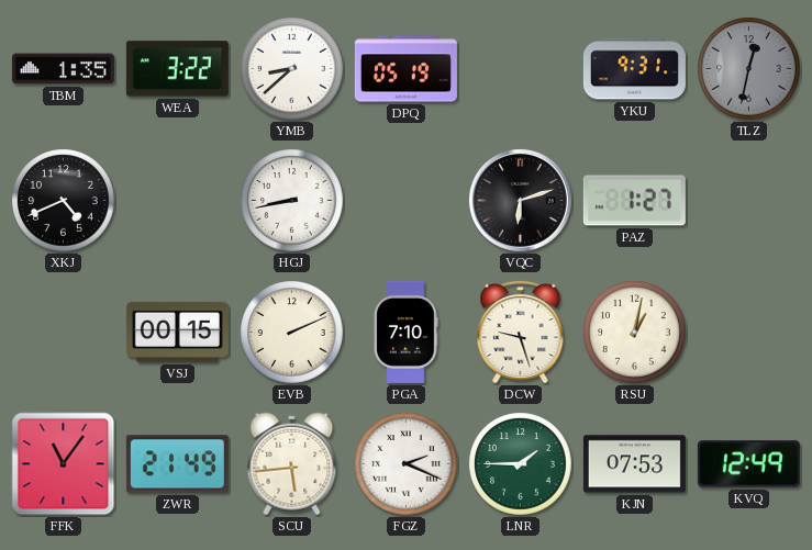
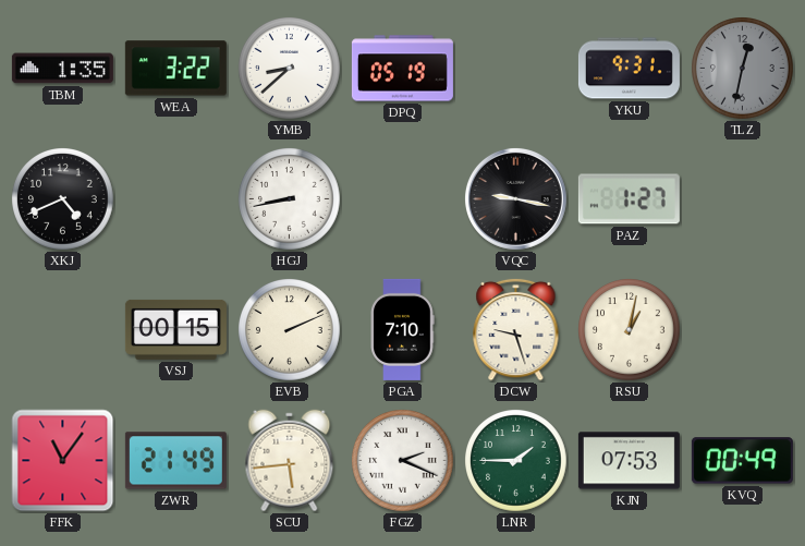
VQC: 6:12 -> 9:17
KVQ: 12:49 -> 00:49
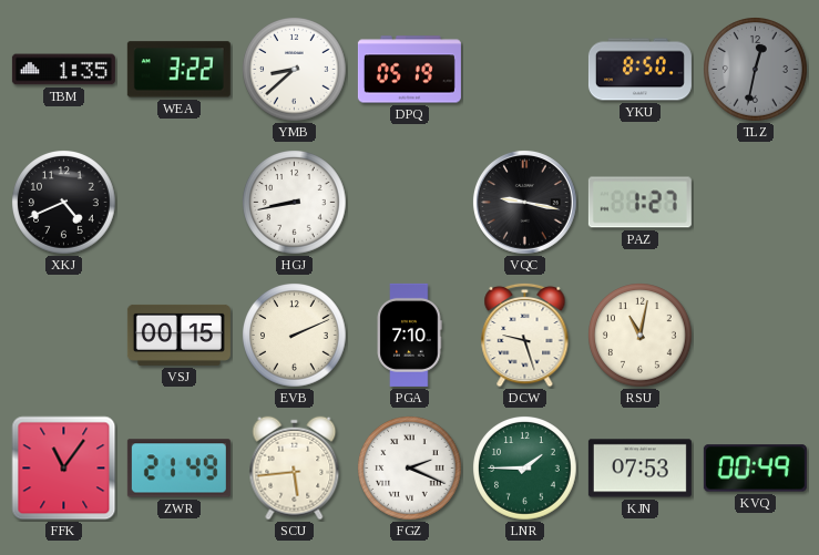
YKU: 9:31 -> 8:50
RSU: 1:02 -> 11:02
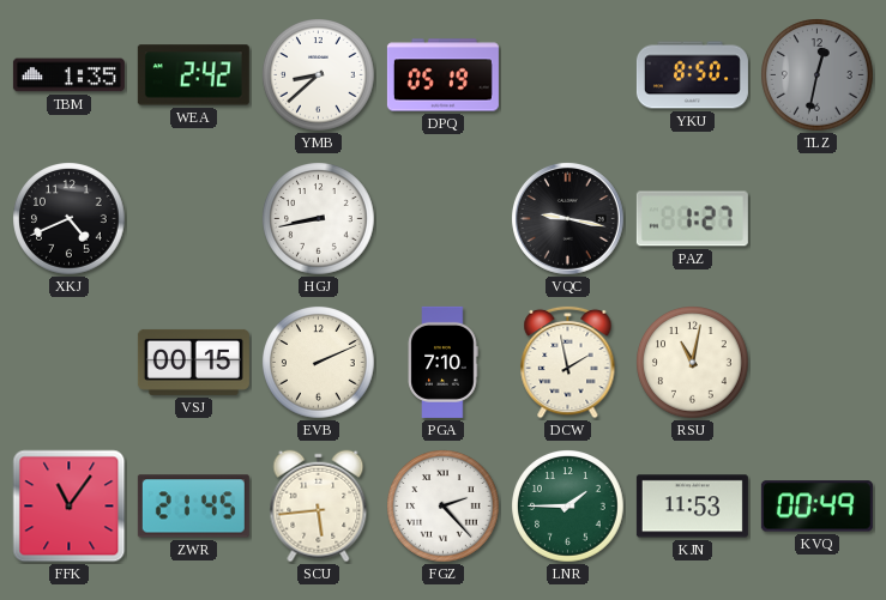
WEA: 3:22 -> 2:42
DCW: 9:27 -> 1:58
ZWR: 21:49 -> 21:45
FGZ: 2:19 -> 2:23
KJN: 07:53 -> 11:53
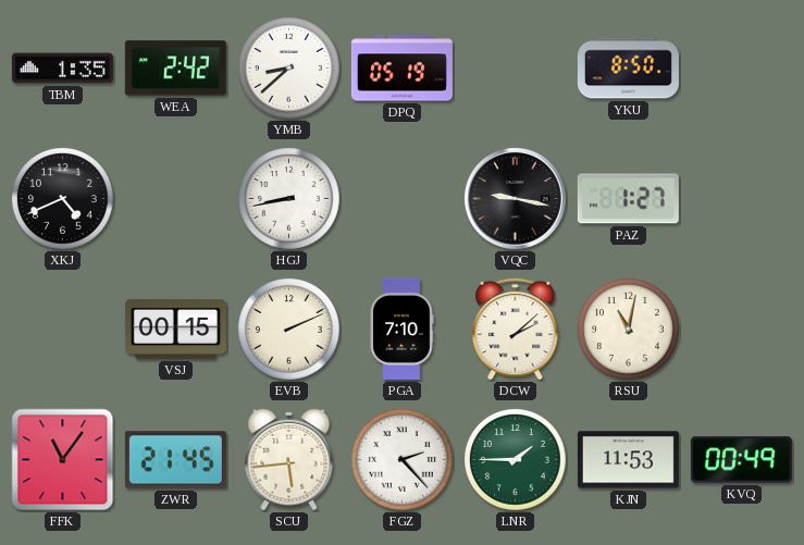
TLZ: 12:32 -> none
DCW: 1:58 -> 2:08
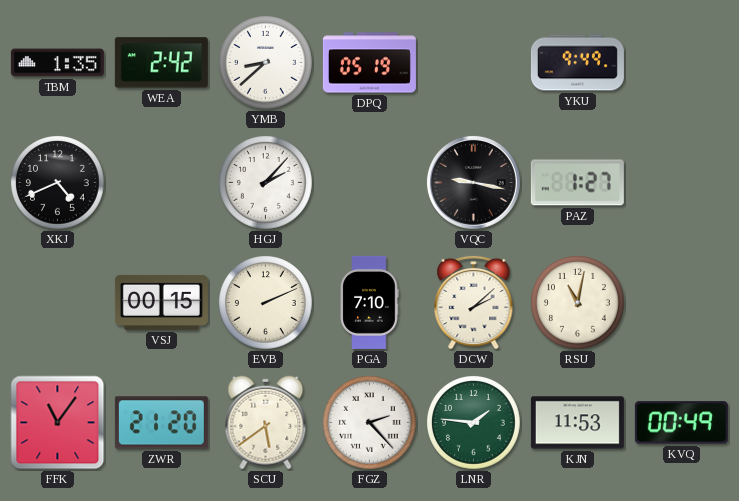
YKU: 8:50 -> 9:49
HGJ: 8:43 -> 2:07
ZWR: 21:45 -> 21:20
SCU: 5:44 -> 5:39
LNR: 1:45 -> 1:46
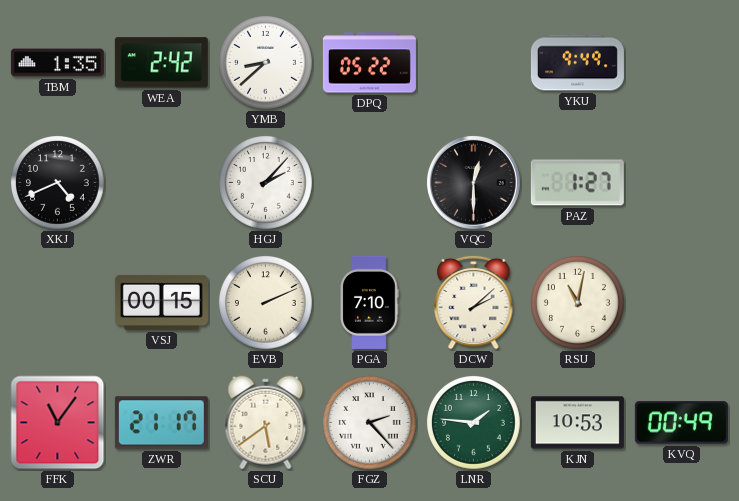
DPQ: 05:19 -> 05:22
VQC: 9:17 -> 12:30
ZWR: 21:20 -> 21:17
KJN: 11:53 -> 10:53
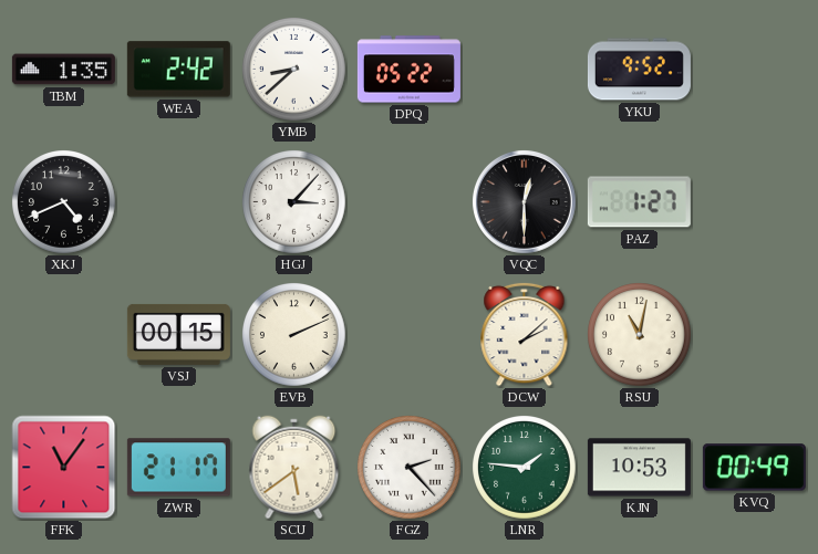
YKU: 9:49 -> 9:52
HGJ: 2:07 -> 3:07
PGA: 7:10 -> none
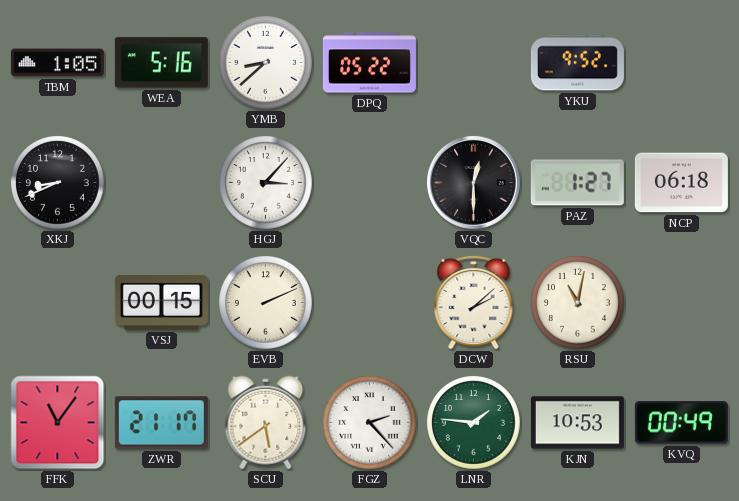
TBM: 1:35 -> 1:05
WEA: 2:42 -> 5:16
XKJ: 4:41 -> 8:41
NCP: none -> 06:18
